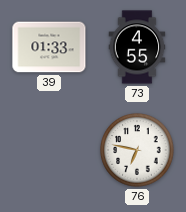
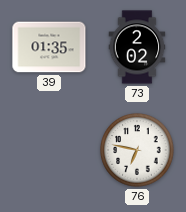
39: 01:33 -> 01:35
73: 4:55 -> 2:02
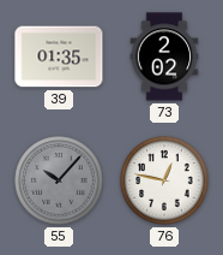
55: none -> 10:07
76: 6:47 -> 12:47
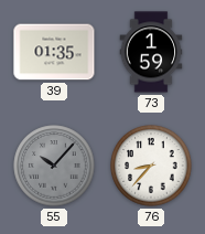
73: 2:02 -> 1:59
76: 12:47 -> 8:37
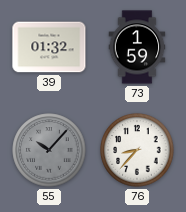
39: 01:35 -> 01:32
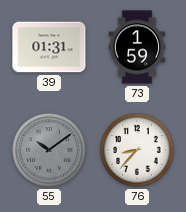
39: 01:32 -> 01:31
55: 10:07 -> 10:09
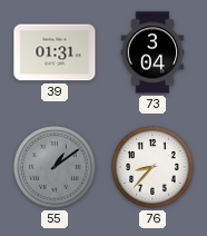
73: 1:59 -> 3:04
55: 10:09 -> 1:09
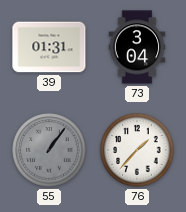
55: 1:09 -> 1:06
76: 8:37 -> 1:37
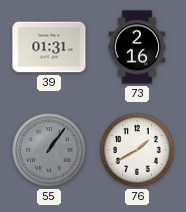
73: 3:04 -> 2:16
76: 1:37 -> 1:40
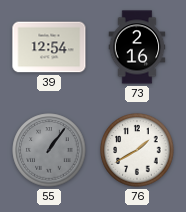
39: 01:31 -> 12:54
